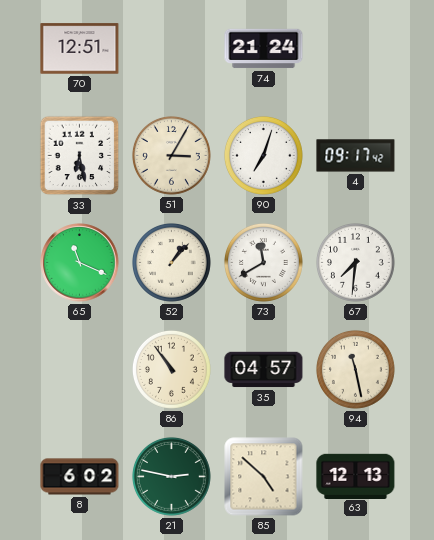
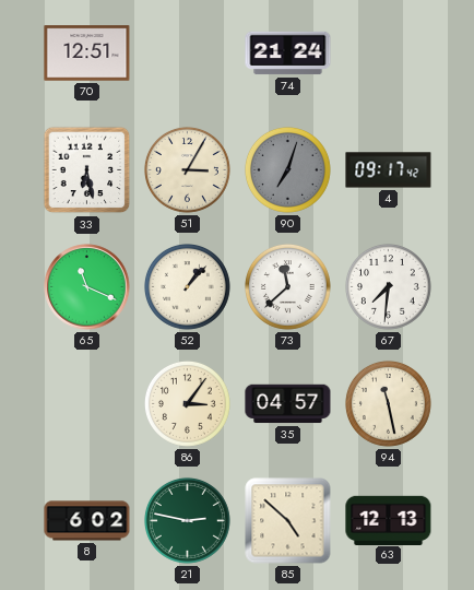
90 dial: white -> grey
73: 11:40 -> 11:38
86: 10:54 -> 3:06
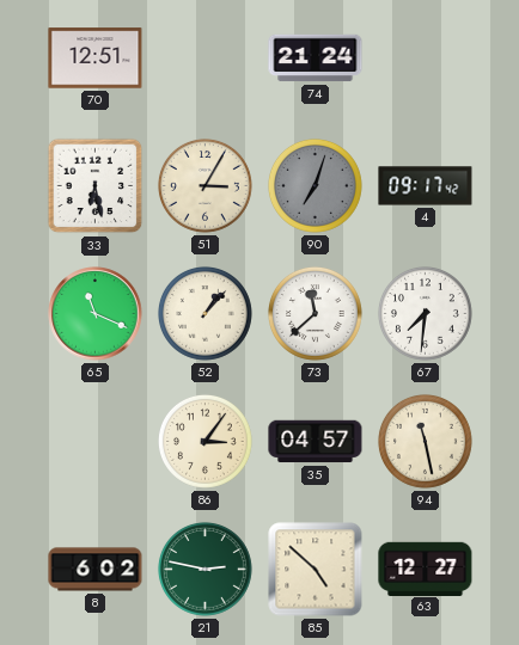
63: 12:13 -> 12:27
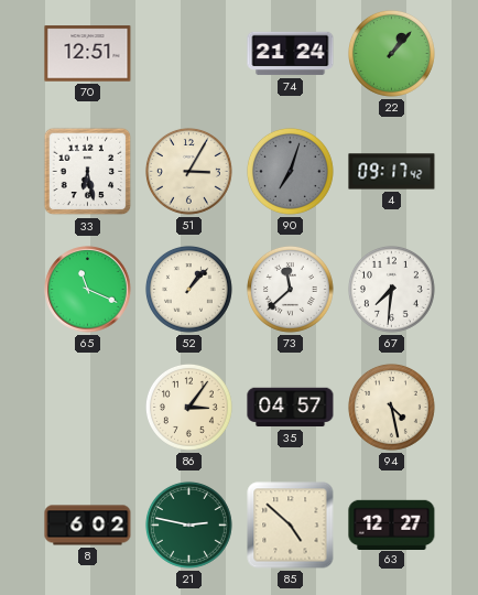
22: none -> 1:07
94: 11:28 -> 4:28
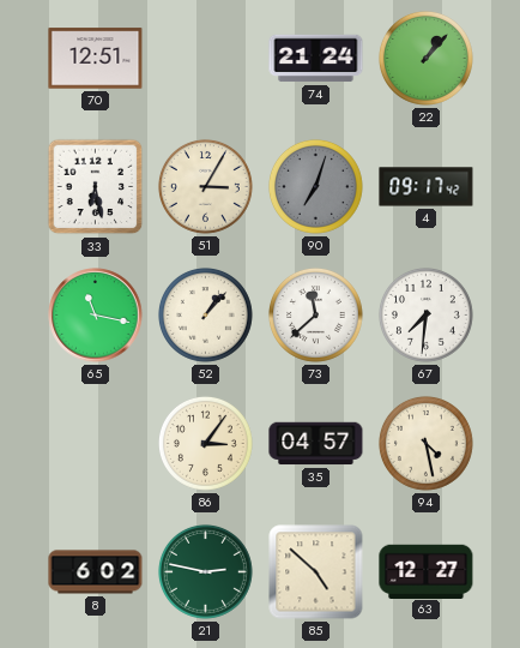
65: 11:19 -> 11:17
